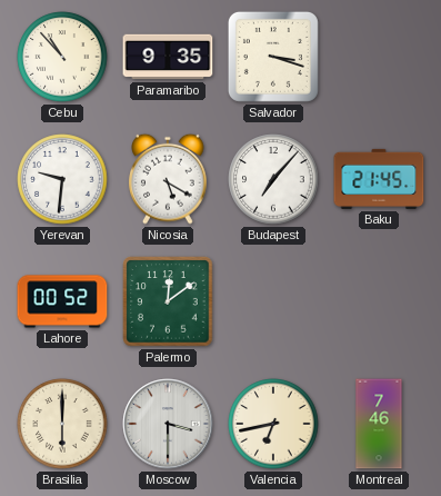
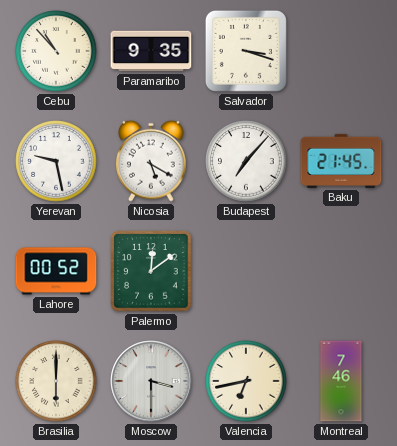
Yerevan: 9:31 -> 9:28
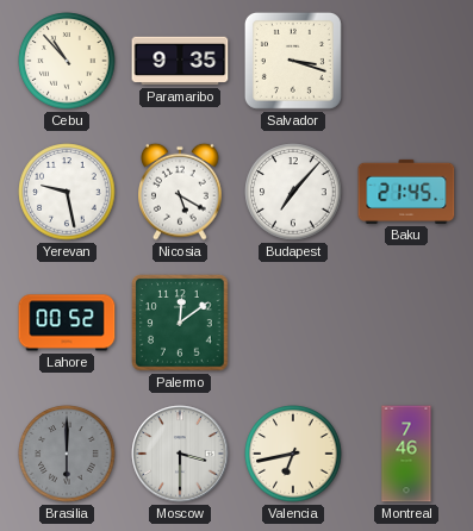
Brasilia dial: cream -> grey
